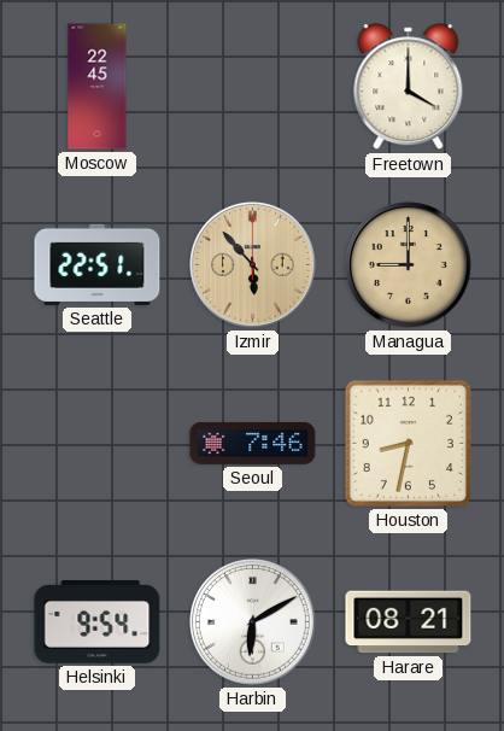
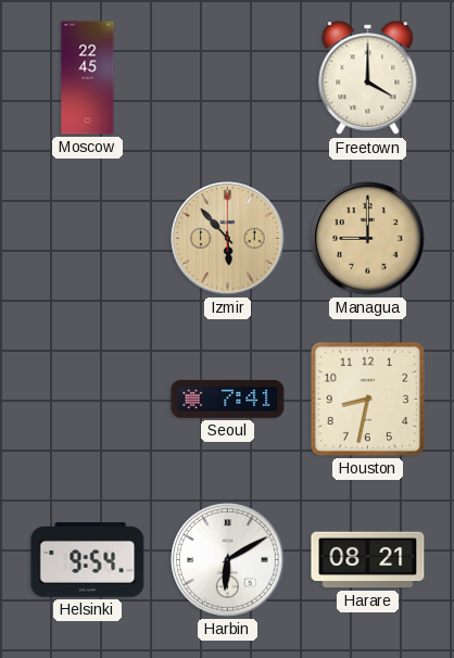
Seattle: 22:51 -> none
Seoul: 7:46 -> 7:41
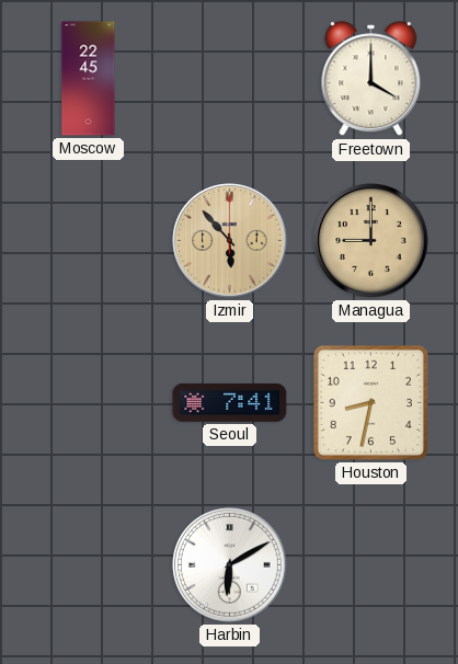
Helsinki: 9:54 -> none
Harare: 08:21 -> none
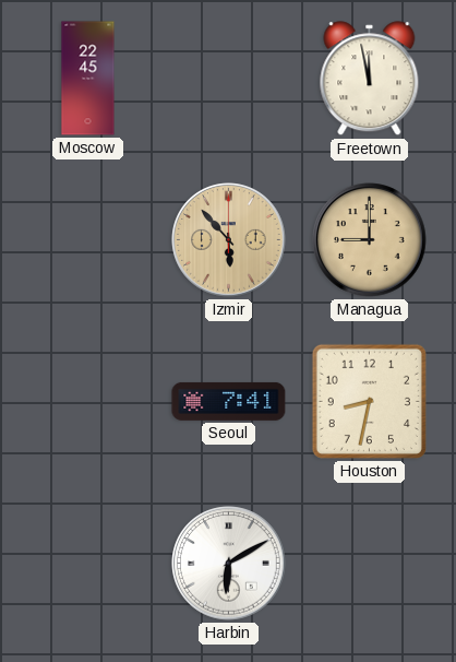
Freetown: 4:00 -> 11:58
